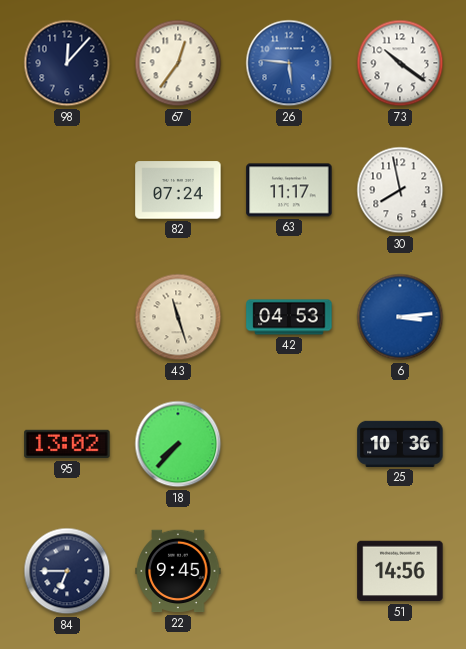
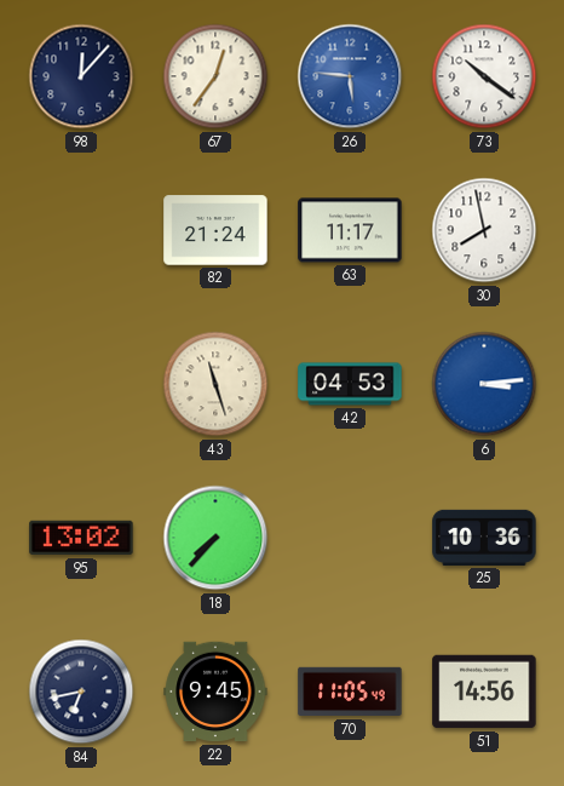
82: 07:24 -> 21:24
84: 6:45 -> 6:43
70: none -> 11:05
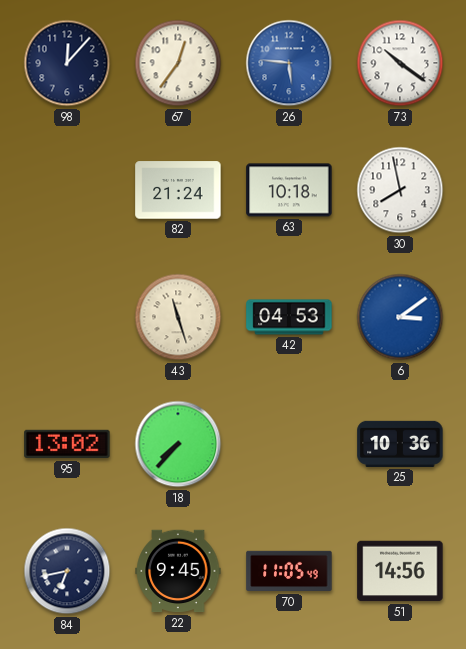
63: 11:17 -> 10:18
6: 3:14 -> 3:09
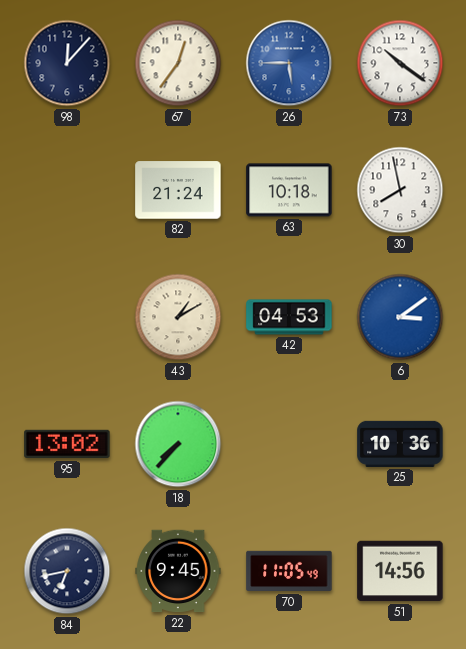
26: 5:46 -> 5:45
43: 11:27 -> 1:10
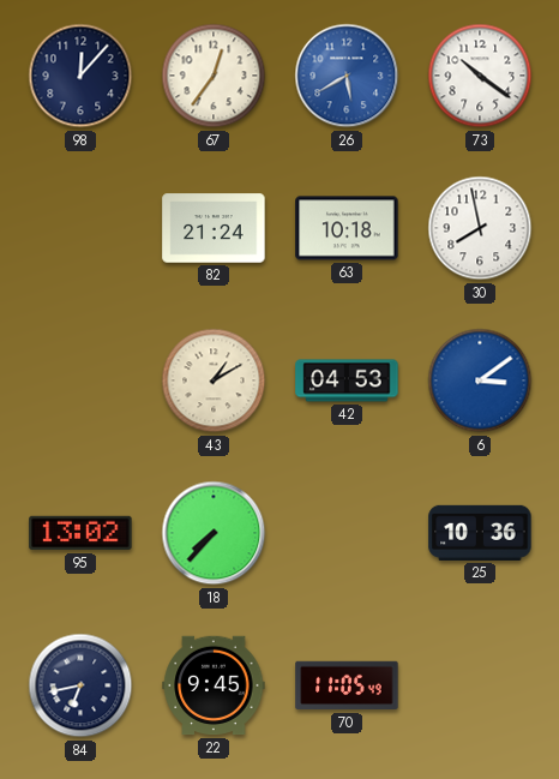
26: 5:45 -> 5:40
51: 14:56 -> none
